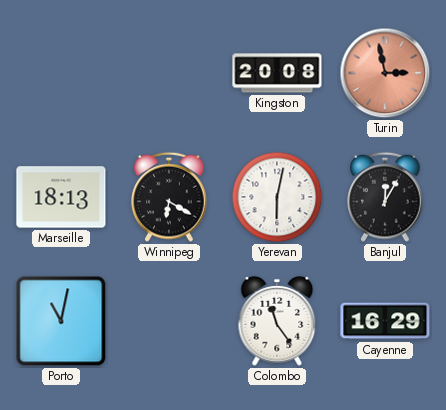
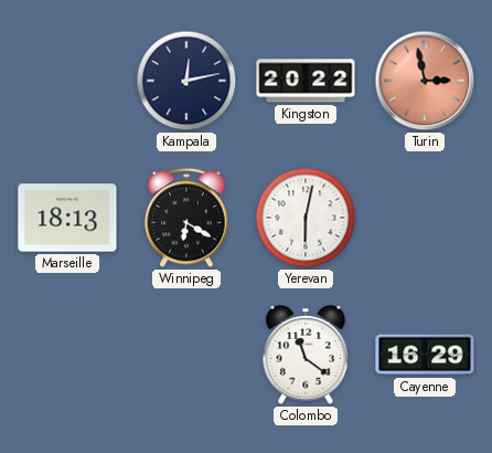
Kampala: none -> 12:13
Kingston: 20:08 -> 20:22
Banjul: 12:05 -> none
Porto: 11:02 -> none
Colombo: 11:24 -> 11:21
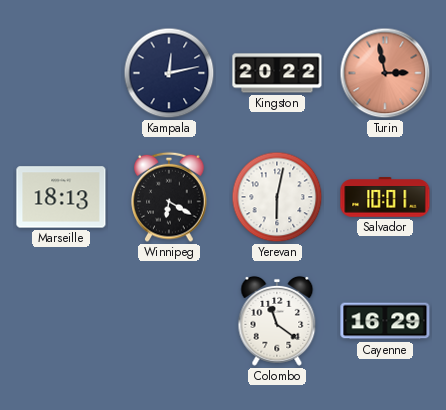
Salvador: none -> 10:01
